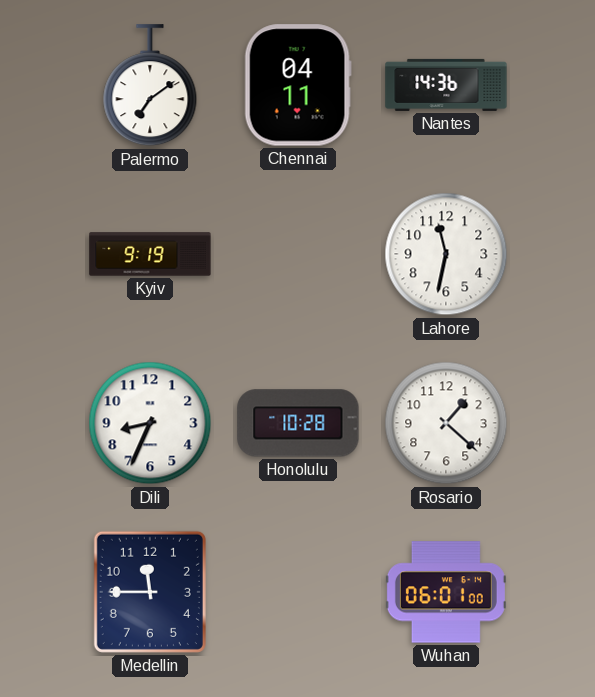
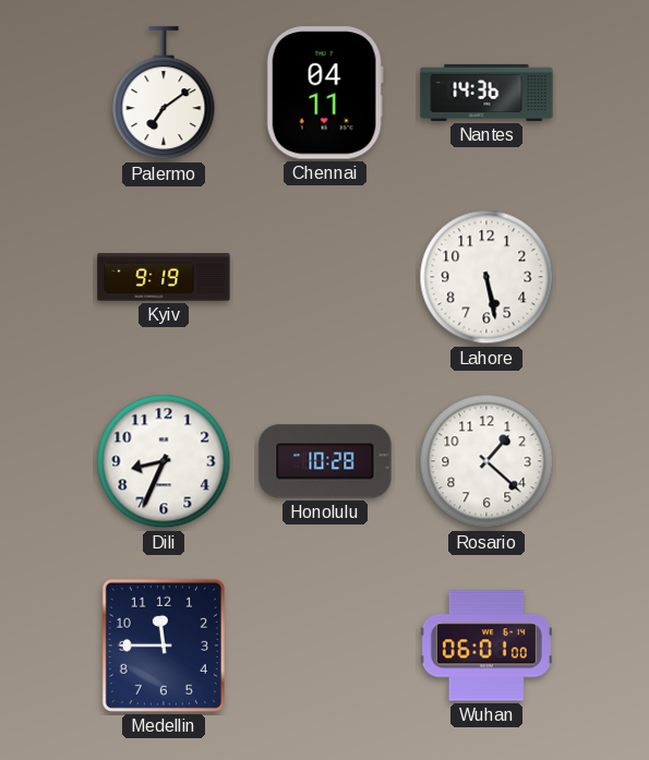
Lahore: 11:32 -> 5:28
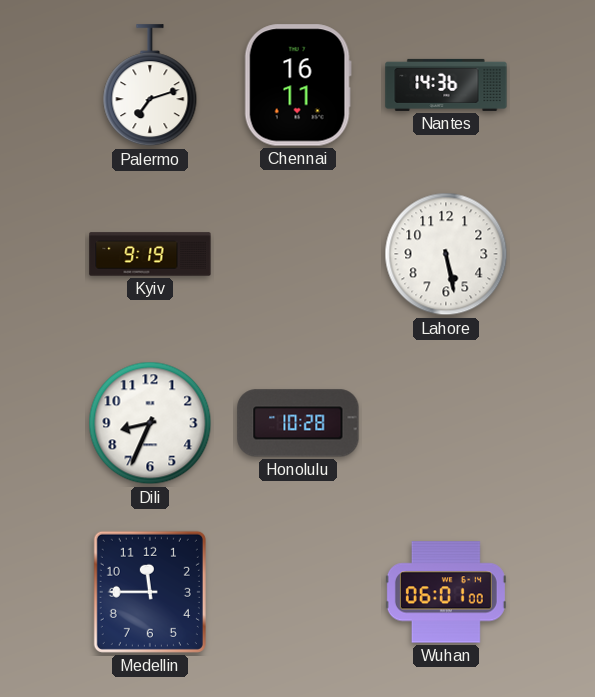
Palermo: 7:09 -> 7:12
Chennai: 04:11 -> 16:11
Rosario: 1:22 -> none
